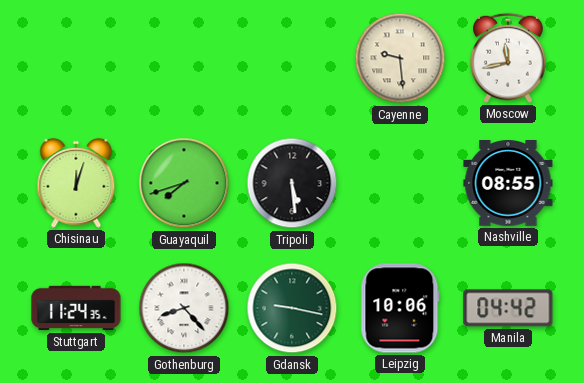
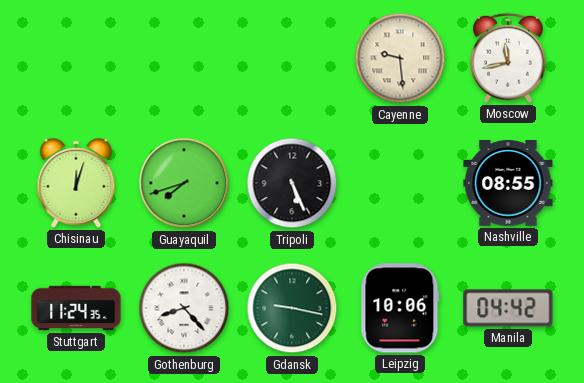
Tripoli: 5:29 -> 5:26
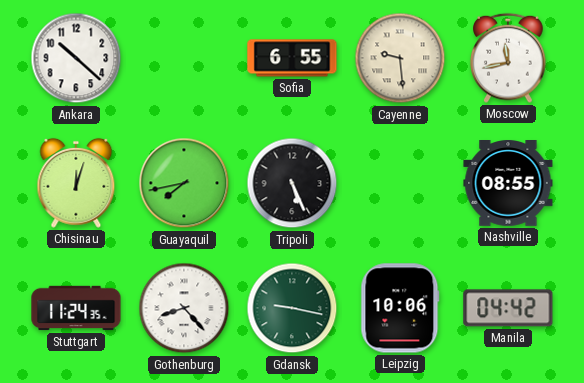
Ankara: none -> 10:22
Sofia: none -> 6:55
Guayaquil: 7:42 -> 7:43
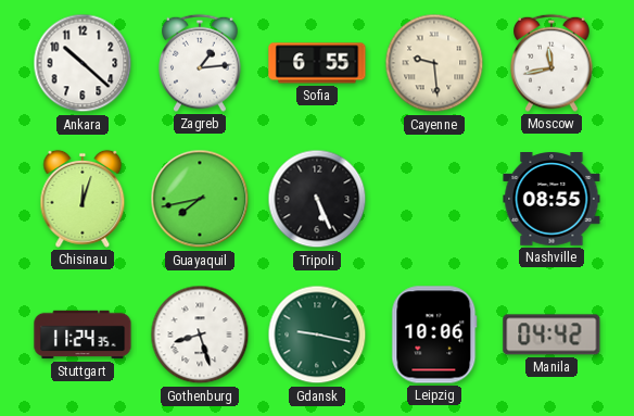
Zagreb: none -> 1:14
Gothenburg: 8:23 -> 8:27
